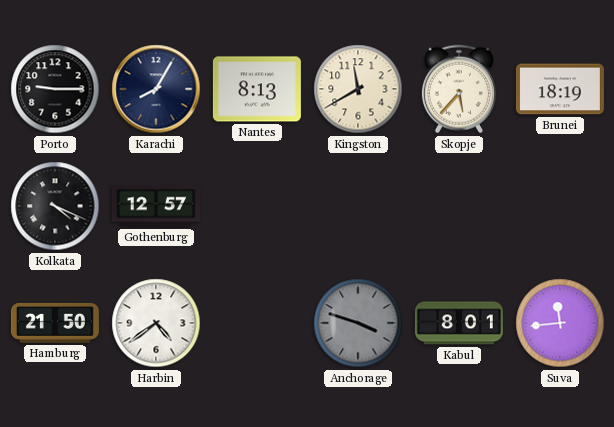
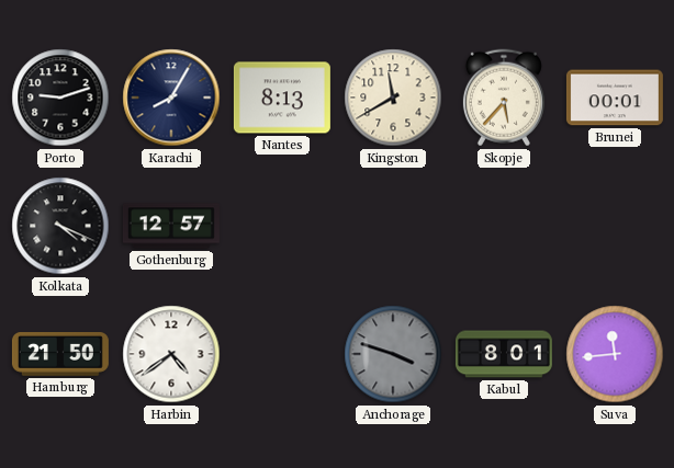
Porto: 9:15 -> 9:12
Brunei: 18:19 -> 00:01
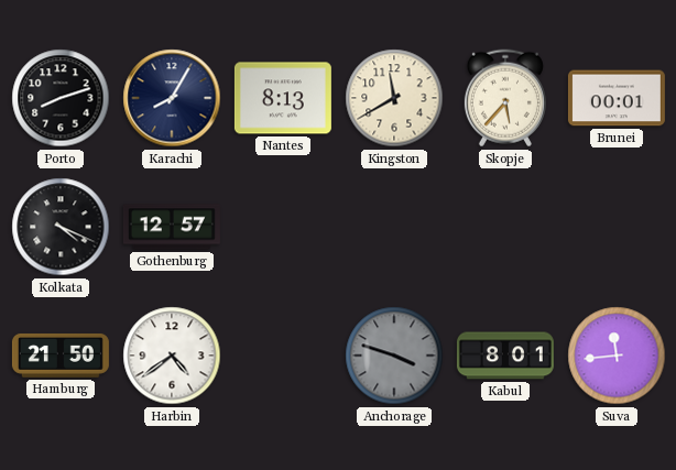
Porto: 9:12 -> 8:12
